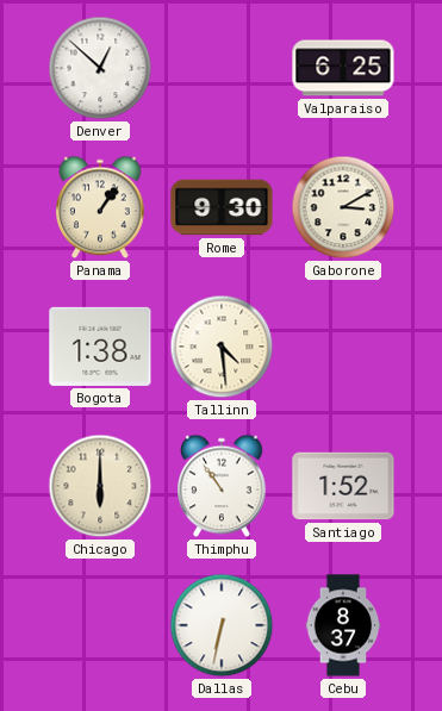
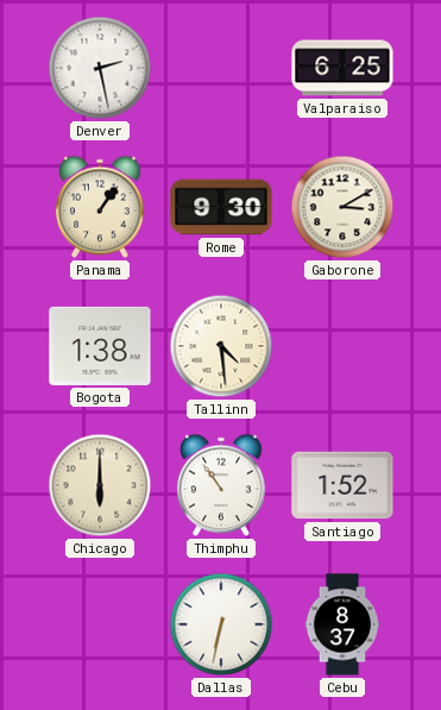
Denver: 12:52 -> 2:28
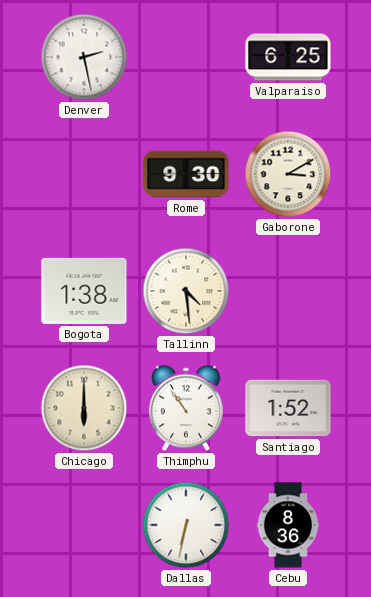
Panama: 1:06 -> none
Cebu: 8:37 -> 8:36
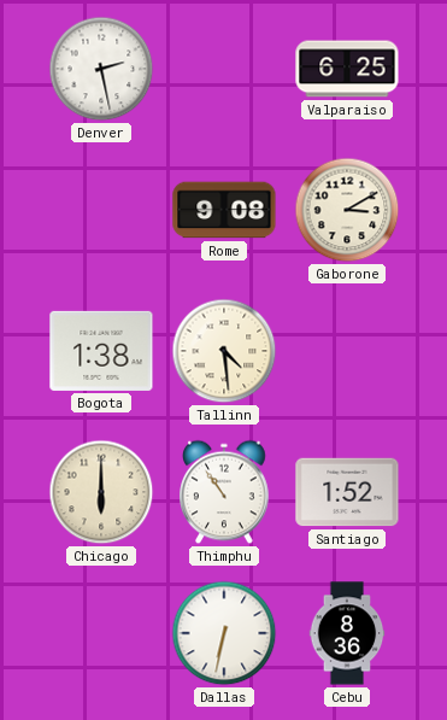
Rome: 9:30 -> 9:08
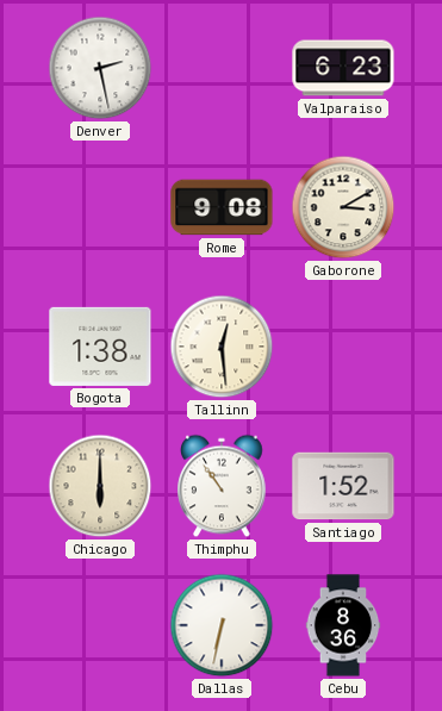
Valparaiso: 6:25 -> 6:23
Tallinn: 4:29 -> 12:29
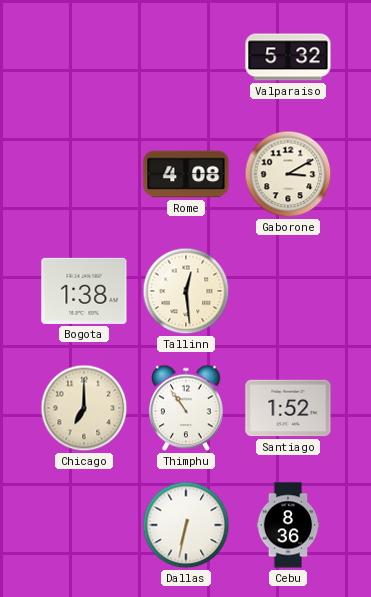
Denver: 2:28 -> none
Valparaiso: 6:23 -> 5:32
Rome: 9:08 -> 4:08
Chicago: 6:00 -> 7:00
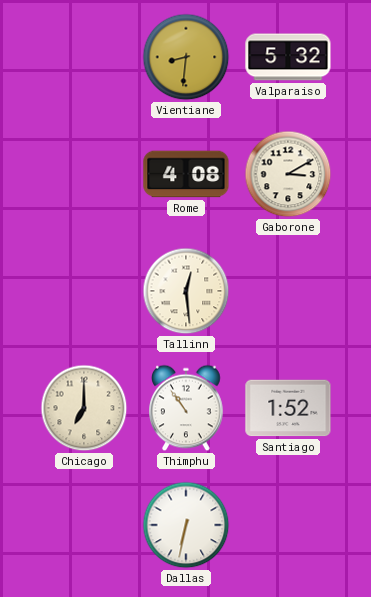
Vientiane: none -> 8:31
Bogota: 1:38 -> none
Cebu: 8:36 -> none
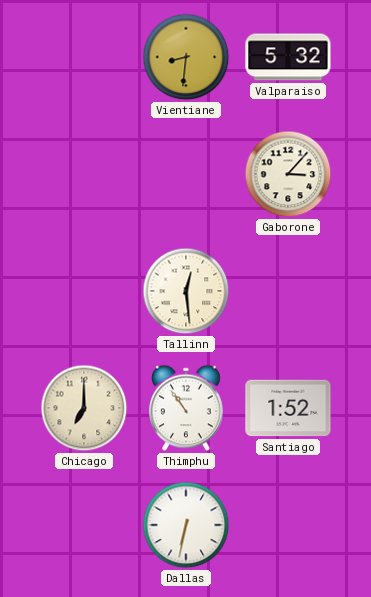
Rome: 4:08 -> none
Gaborone: 3:10 -> 3:07
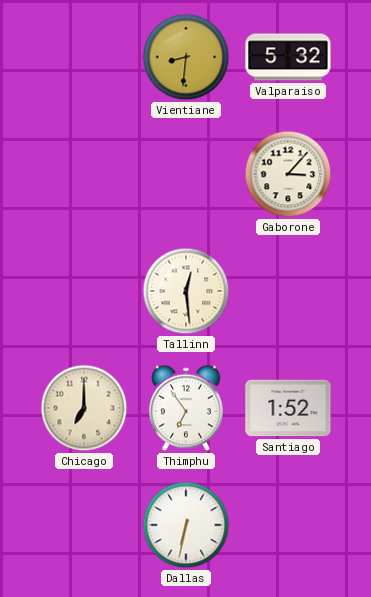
Thimphu: 10:54 -> 6:54
